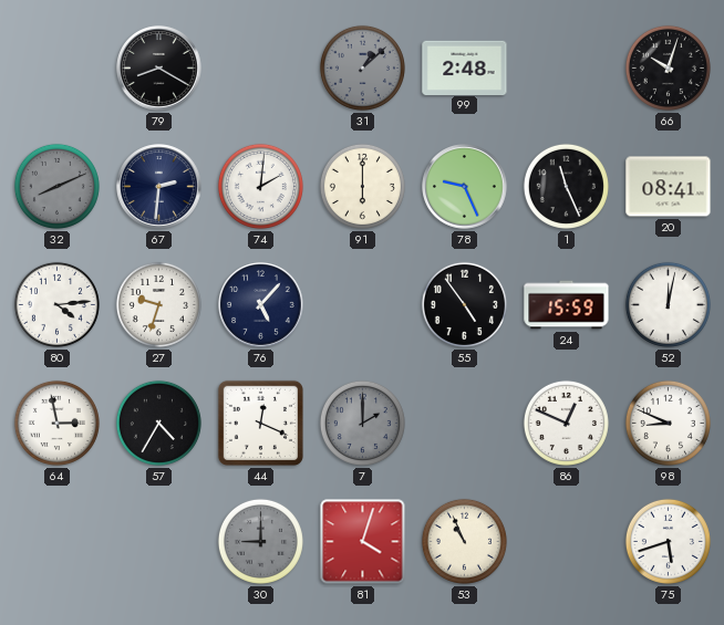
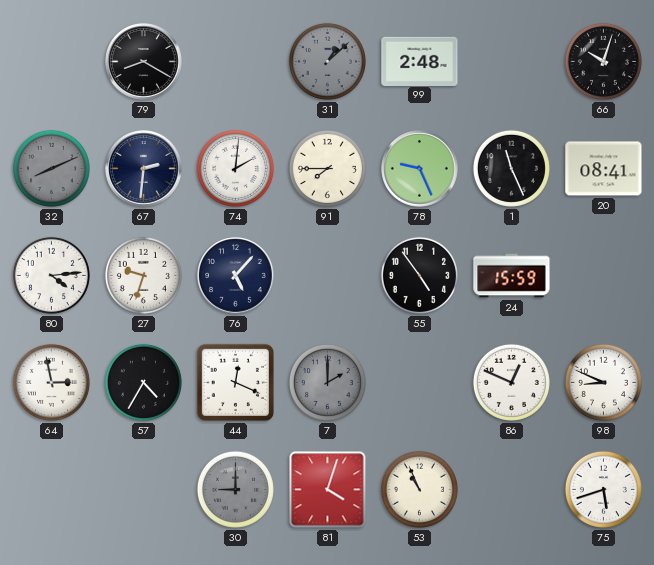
91: 6:00 -> 7:45
52: 12:02 -> none
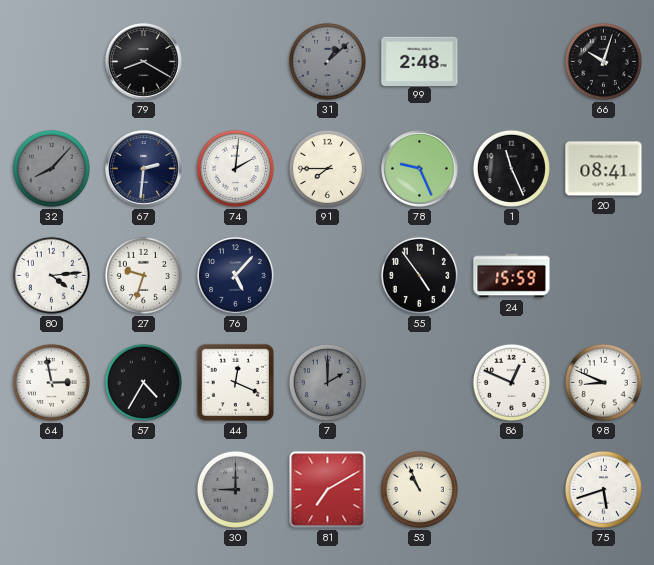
32: 8:11 -> 8:07
81: 4:03 -> 7:10
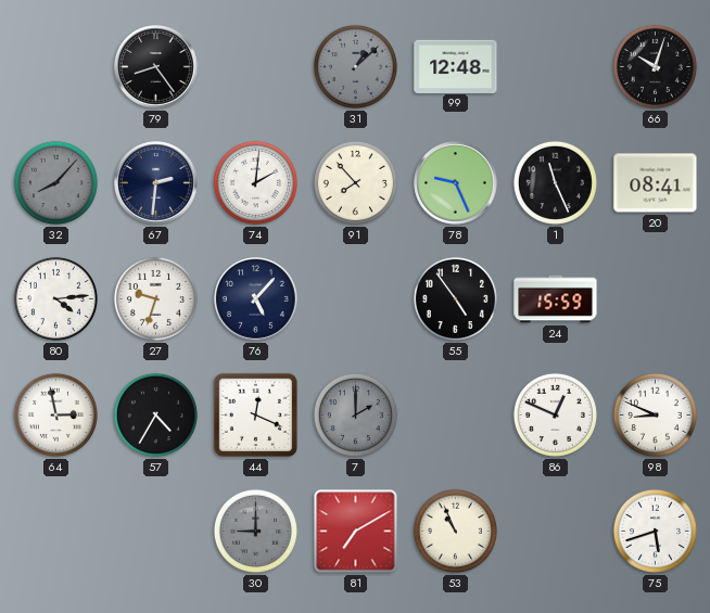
79: 8:20 -> 8:24
99: 2:48 -> 12:48
91: 7:45 -> 7:53
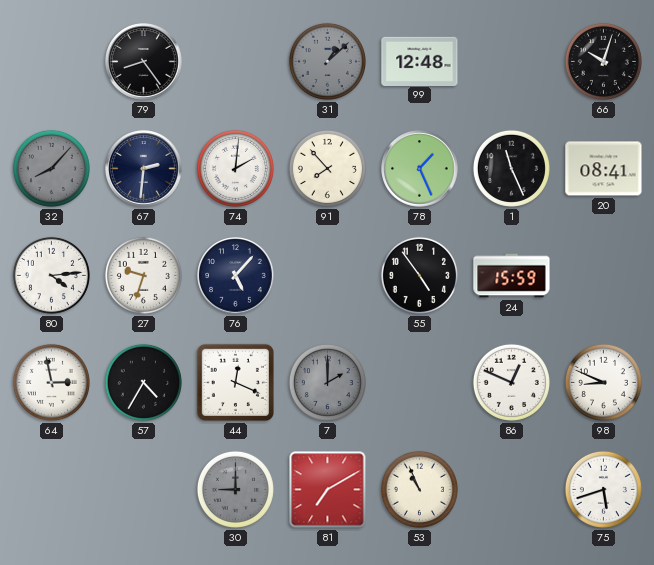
78: 9:26 -> 1:26
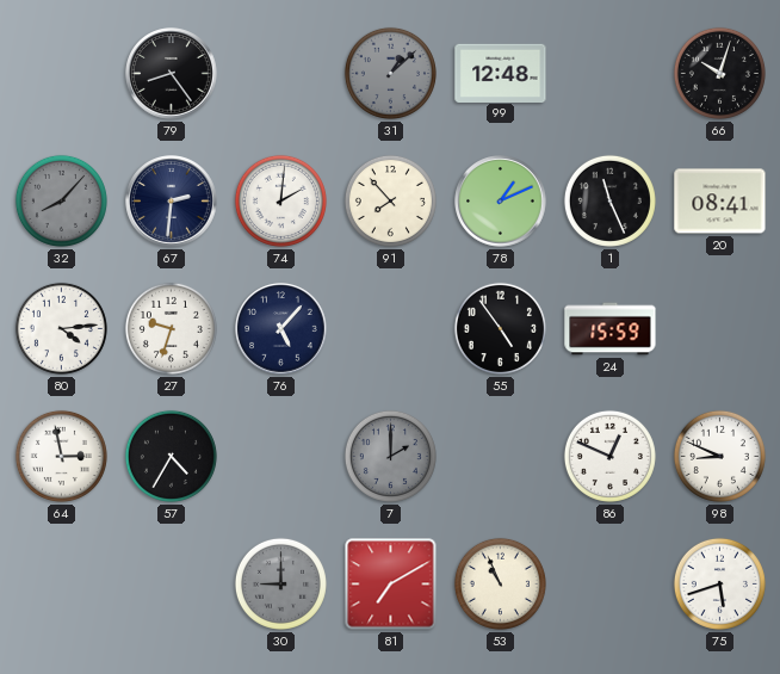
78: 1:26 -> 1:11
44: 12:19 -> none
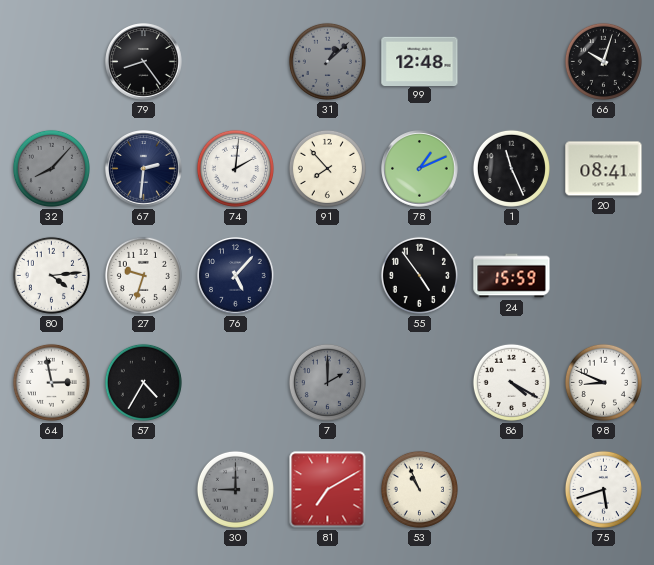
86: 12:49 -> 4:20
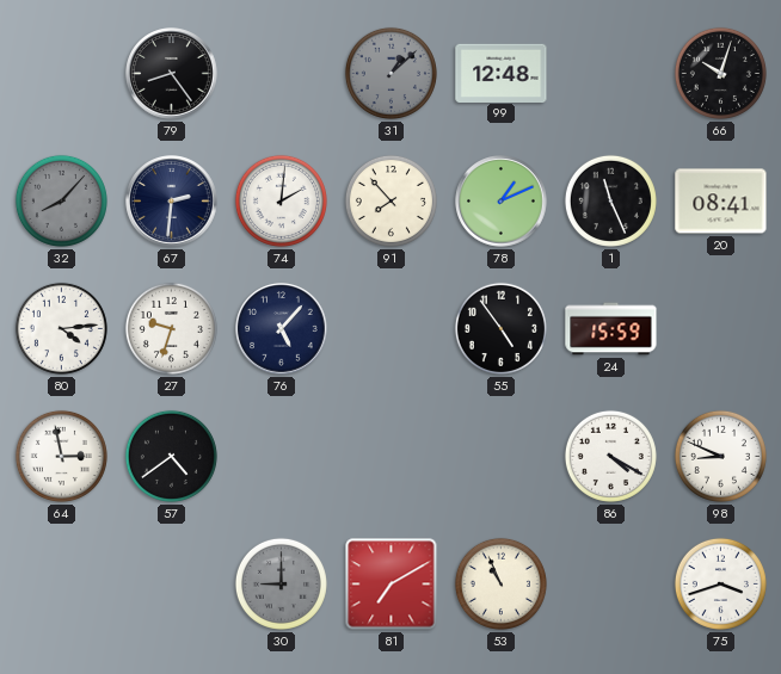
57: 4:35 -> 4:39
7: 2:00 -> none
75: 5:42 -> 3:42
